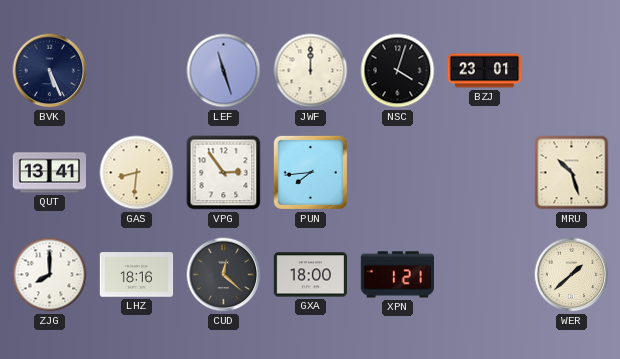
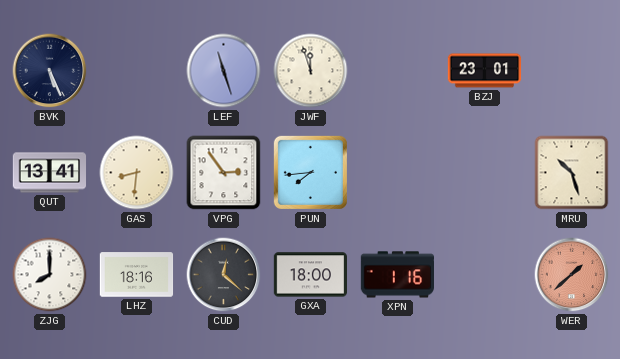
JWF: 12:00 -> 11:57
NSC: 4:03 -> none
XPN: 1:21 -> 1:16
WER dial: cream -> salmon
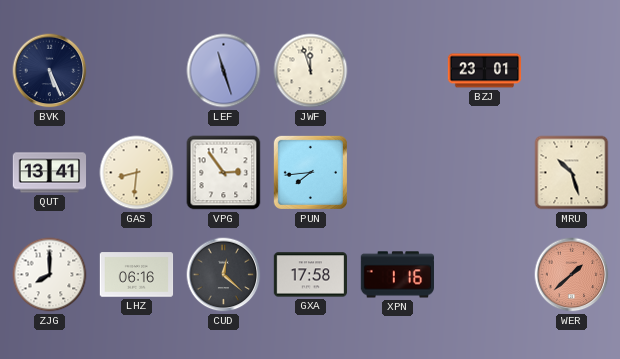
LHZ: 18:16 -> 06:16
GXA: 18:00 -> 17:58
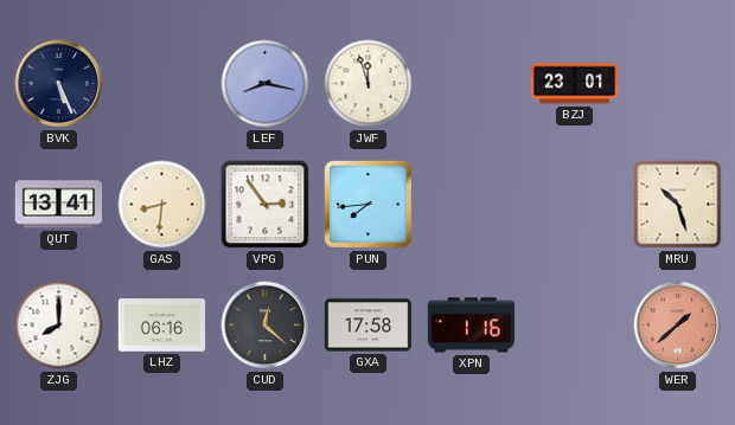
LEF: 11:27 -> 8:17
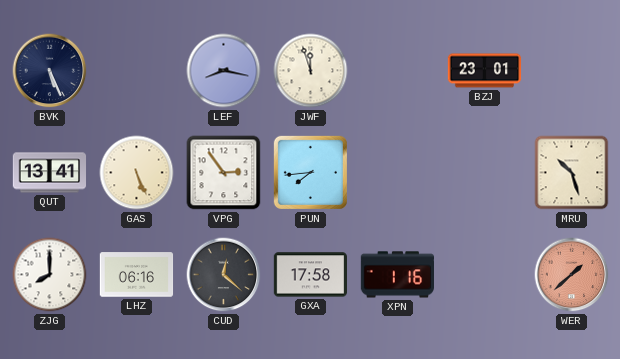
GAS: 8:31 -> 5:26
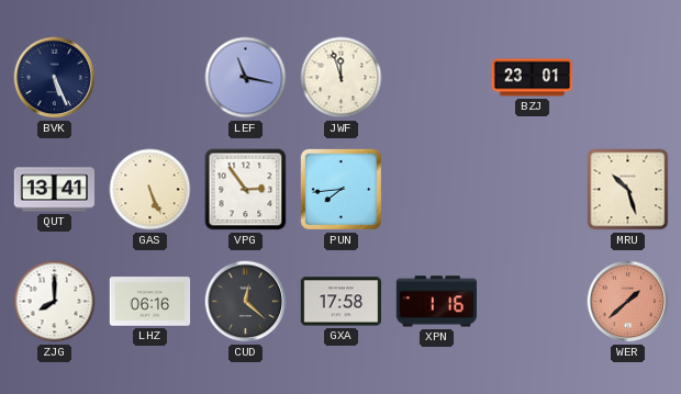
LEF: 8:17 -> 11:17
